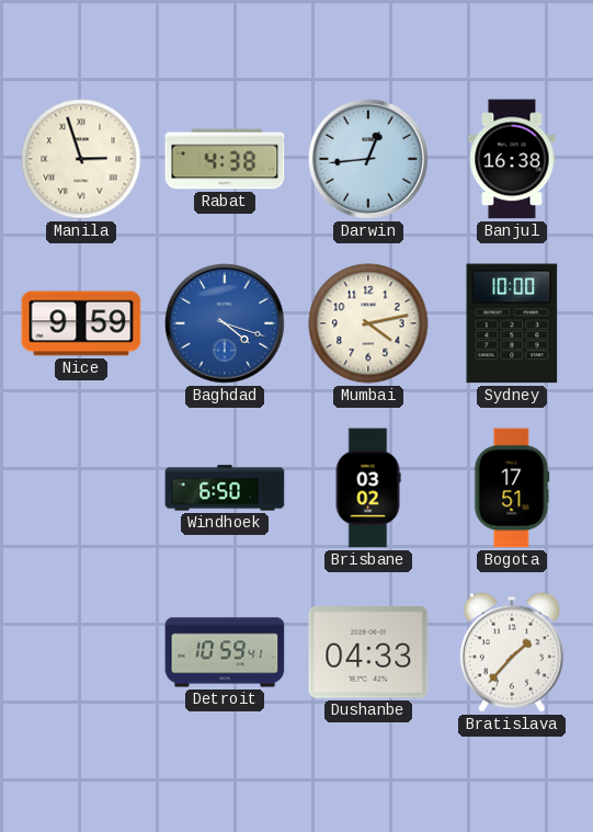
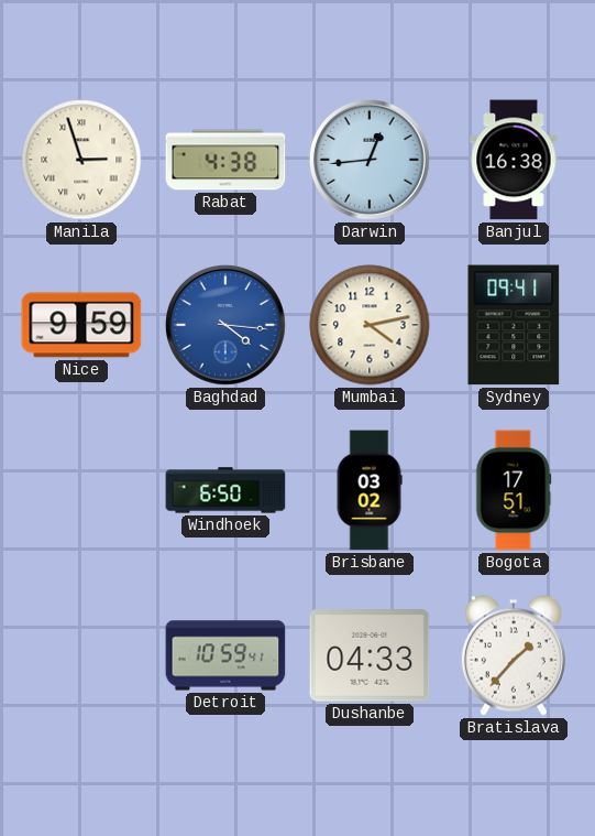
Baghdad: 4:18 -> 4:16
Sydney: 10:00 -> 09:41
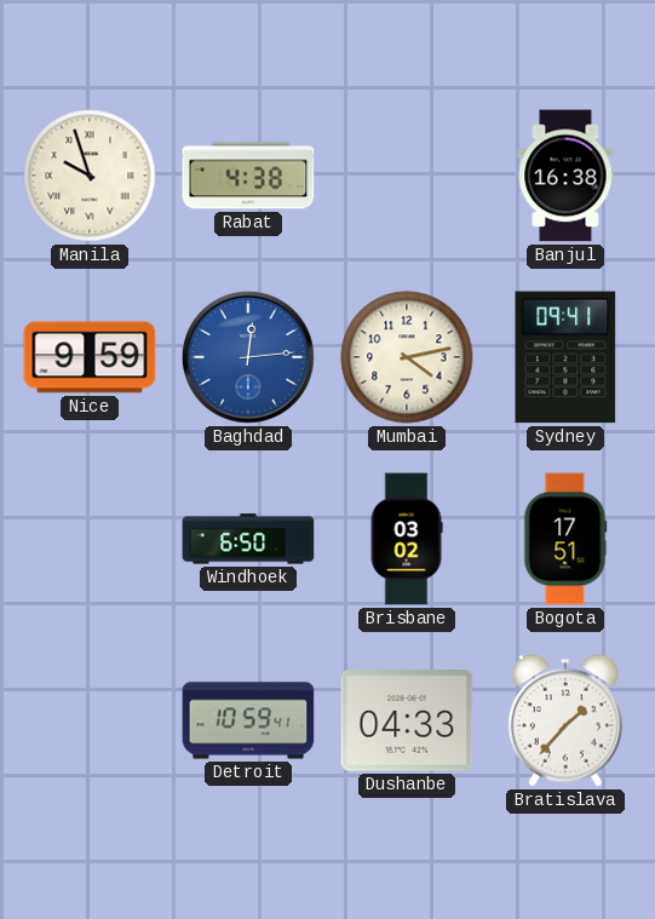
Manila: 2:57 -> 9:57
Darwin: 12:44 -> none
Baghdad: 4:16 -> 12:14
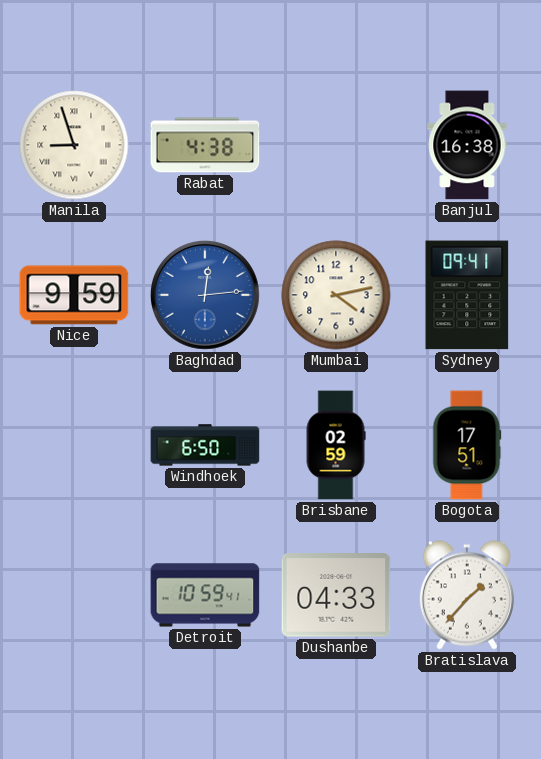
Manila: 9:57 -> 8:57
Brisbane: 03:02 -> 02:59
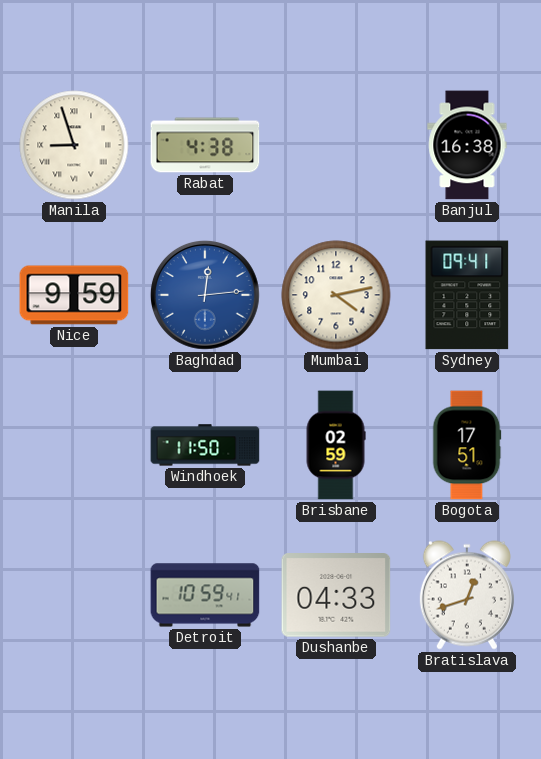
Windhoek: 6:50 -> 11:50
Bratislava: 1:37 -> 12:42
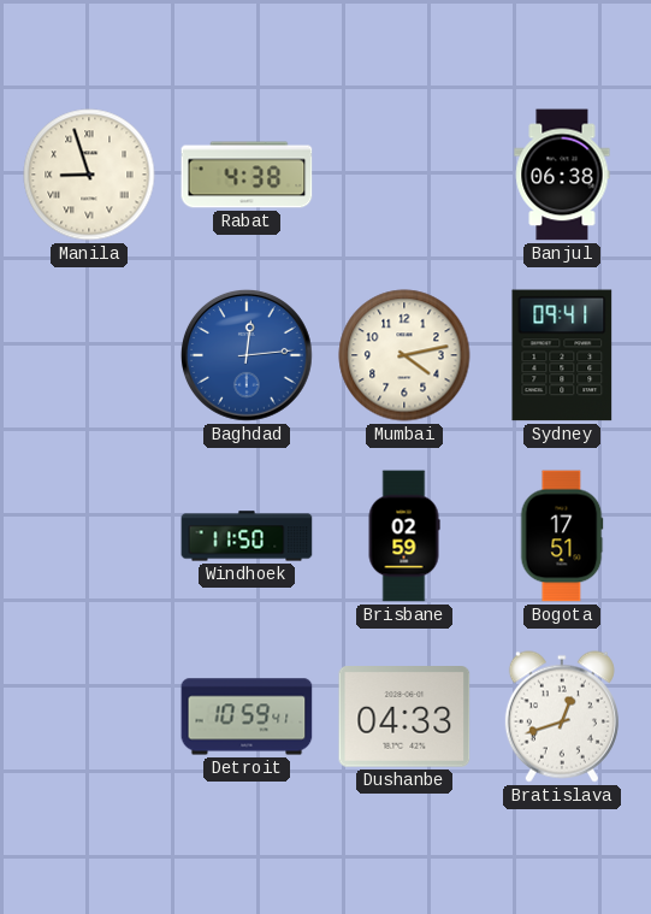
Banjul: 16:38 -> 06:38
Nice: 9:59 -> none
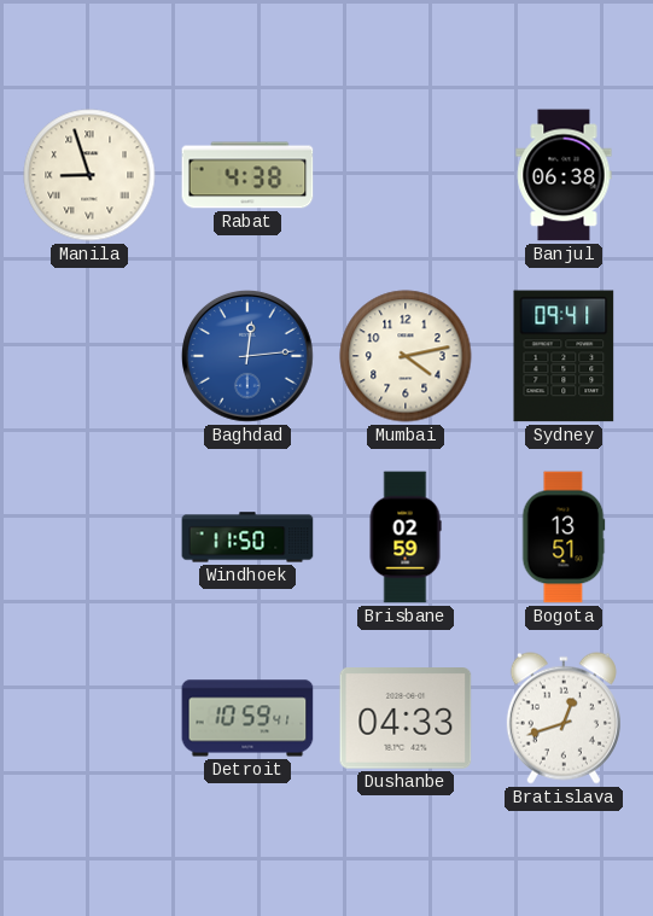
Bogota: 17:51 -> 13:51
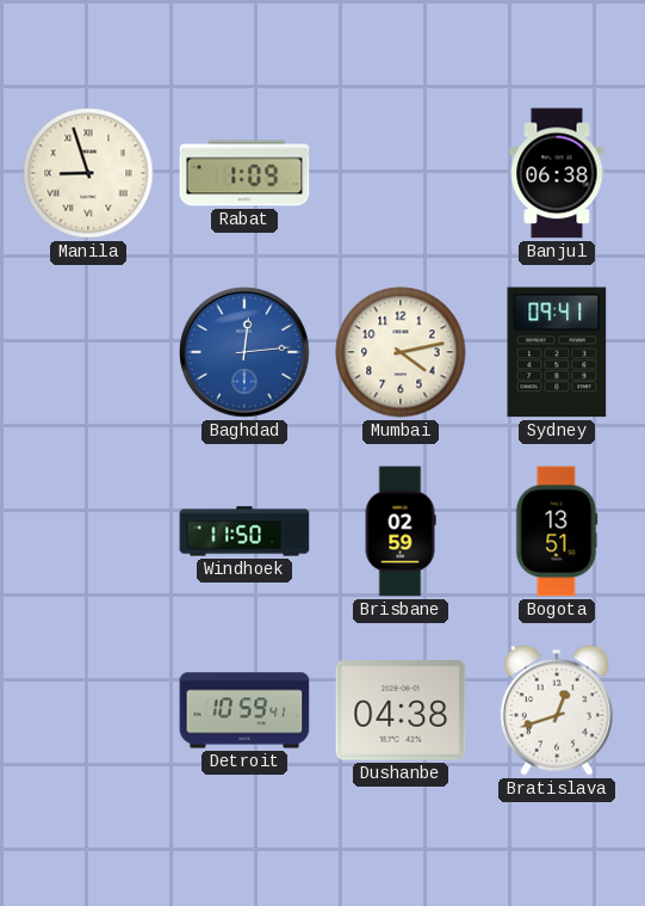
Rabat: 4:38 -> 1:09
Dushanbe: 04:33 -> 04:38
